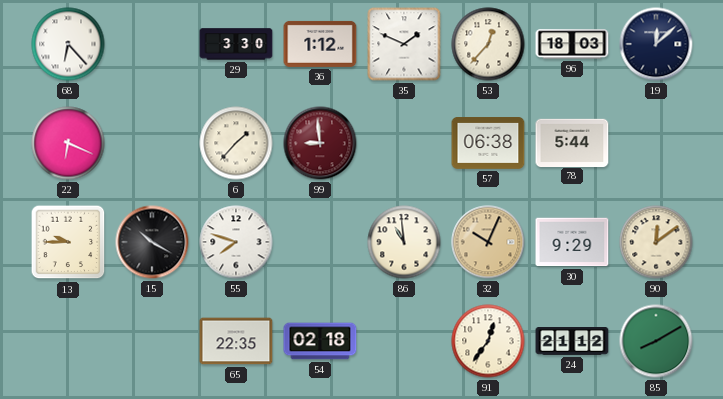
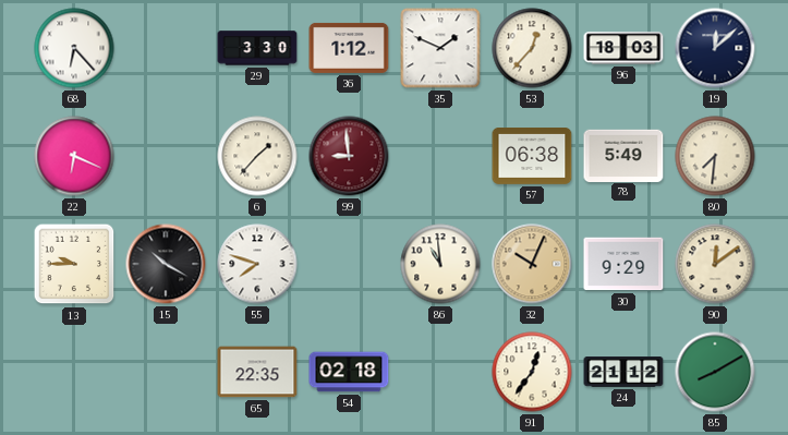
78: 5:44 -> 5:49
80: none -> 7:31
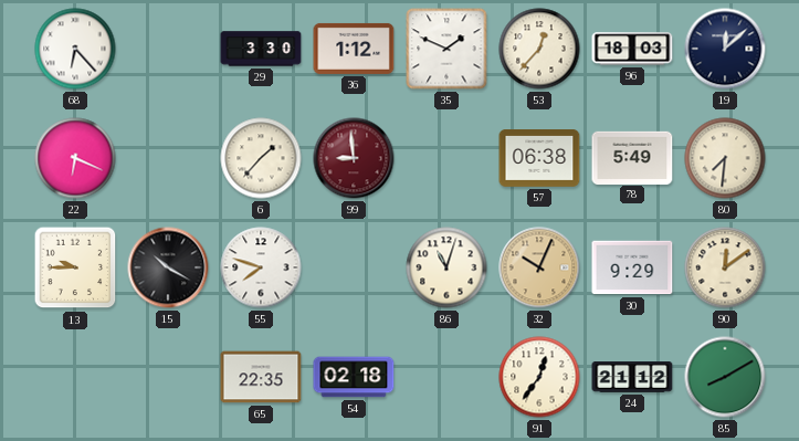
86: 10:59 -> 11:03
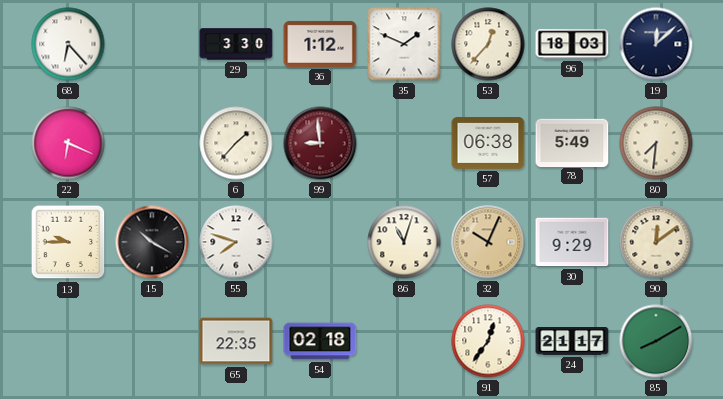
24: 21:12 -> 21:17
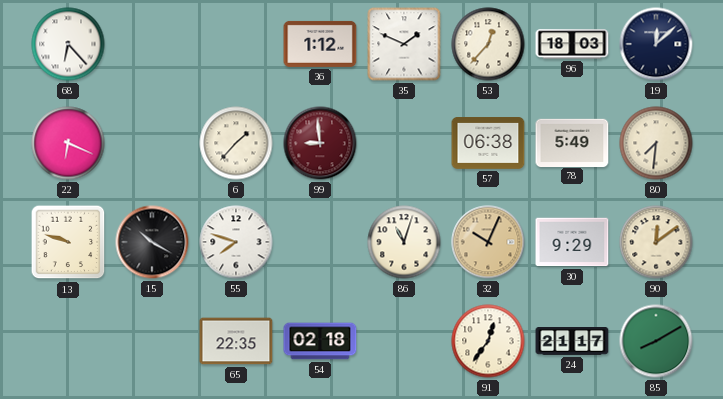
29: 3:30 -> none
13: 9:45 -> 9:48
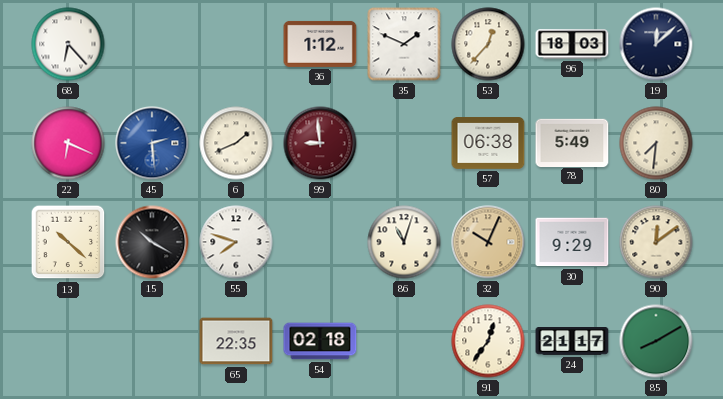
45: none -> 2:29
6: 1:37 -> 1:41
13: 9:48 -> 10:22
